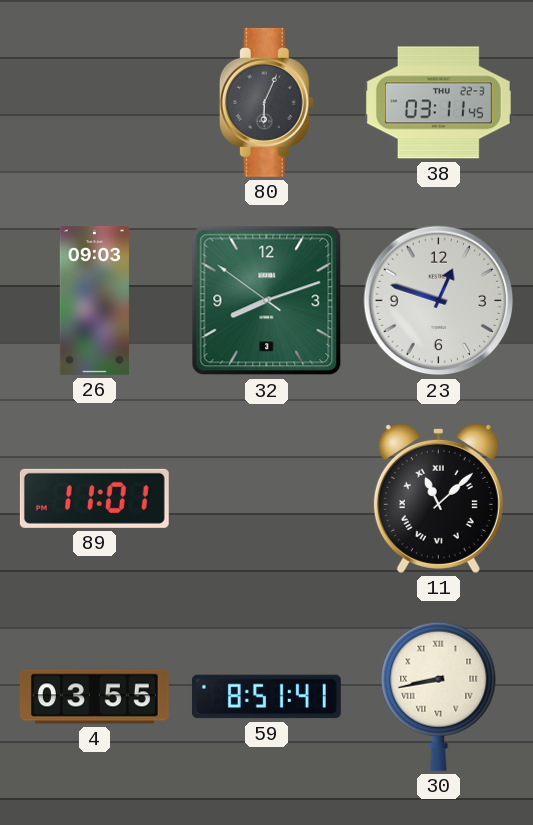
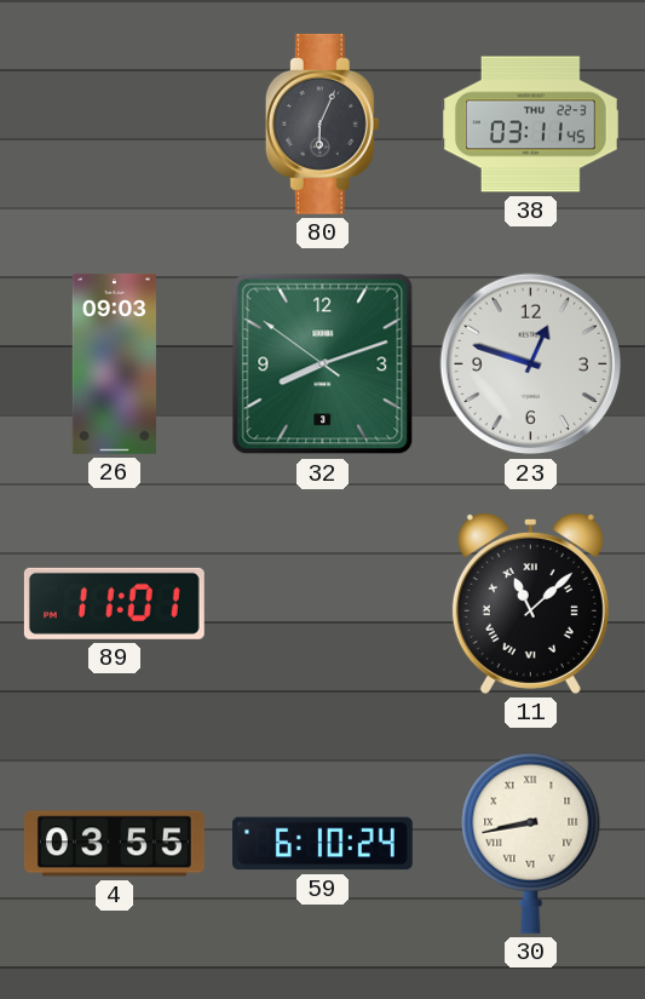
59: 8:51 -> 6:10
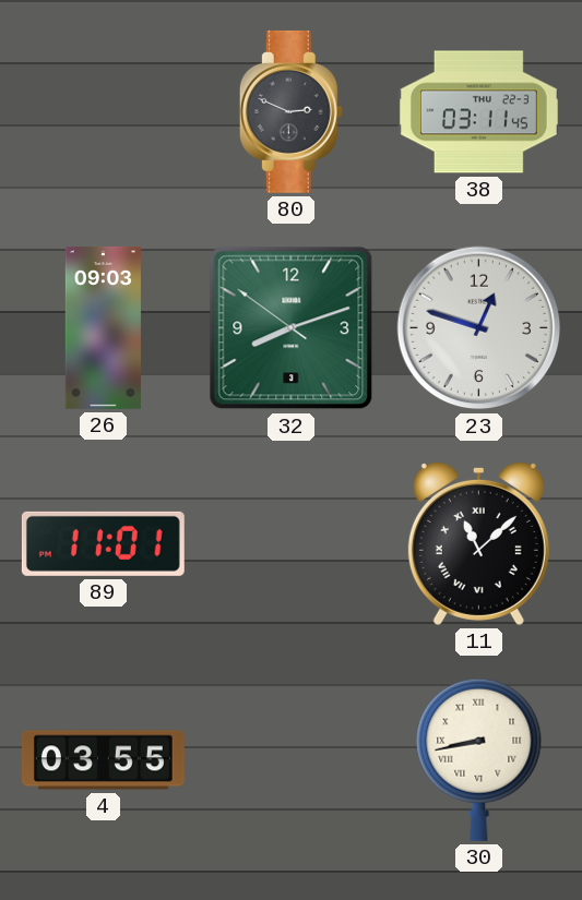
80: 6:04 -> 2:49
59: 6:10 -> none
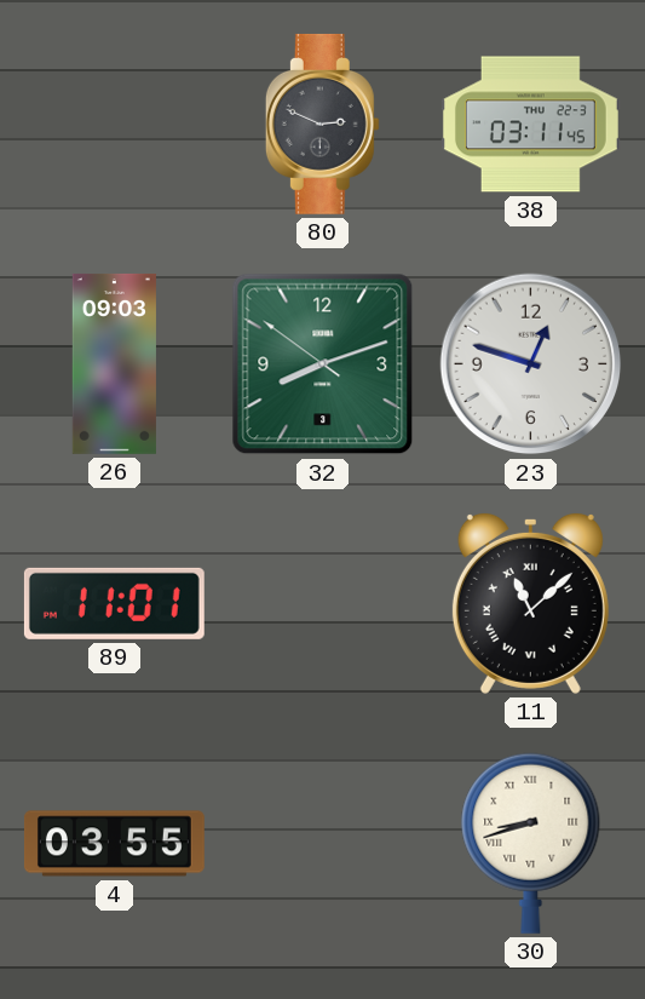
30: 8:43 -> 8:42
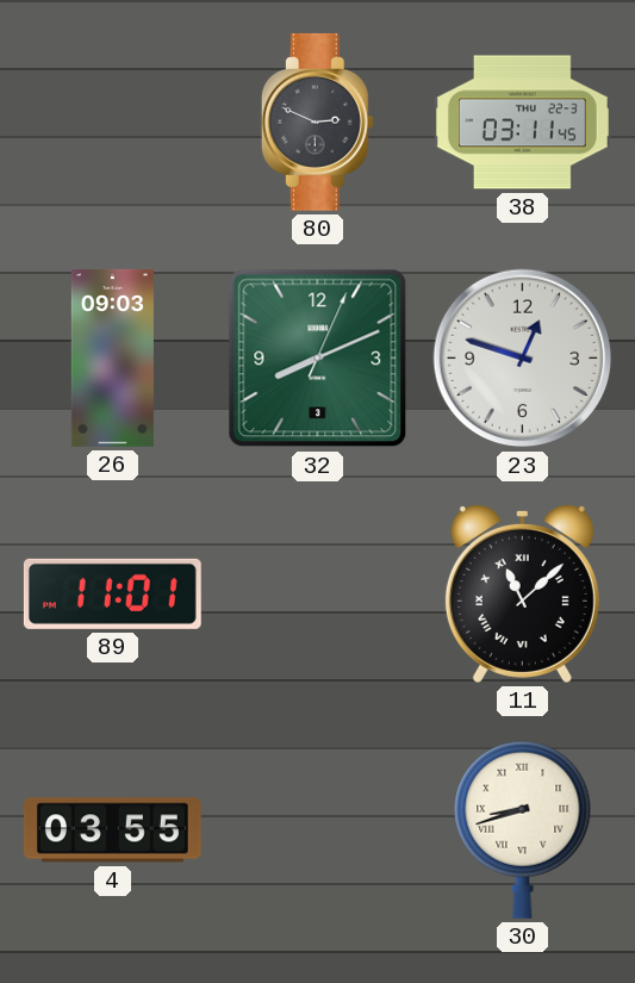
32: 8:11:51 -> 8:11:04
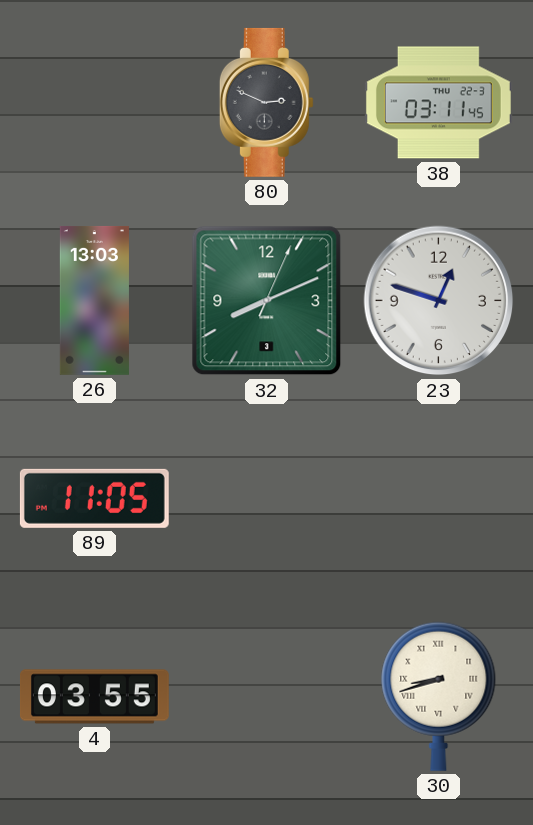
26: 09:03 -> 13:03
89: 11:01 -> 11:05
11: 11:08 -> none
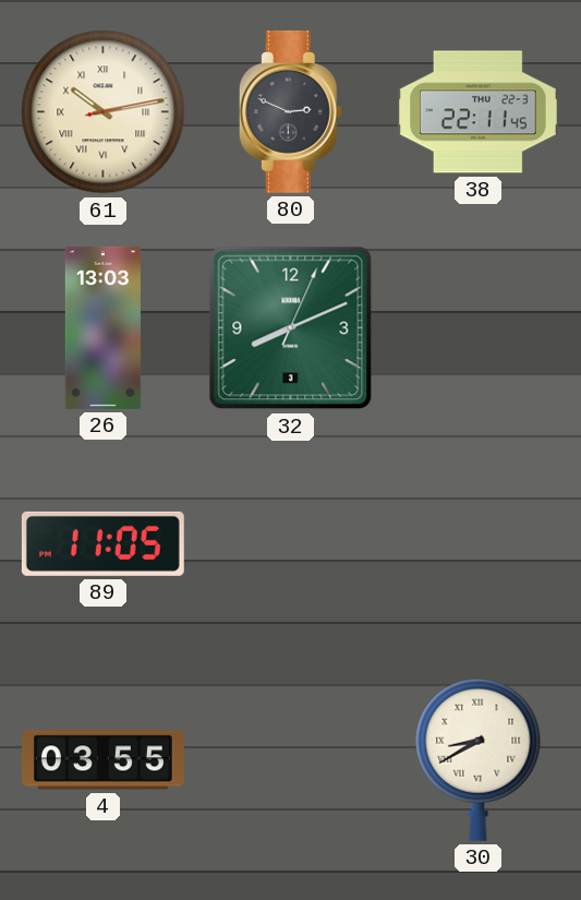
61: none -> 10:13
38: 03:11 -> 22:11
23: 12:48 -> none
30: 8:42 -> 8:40
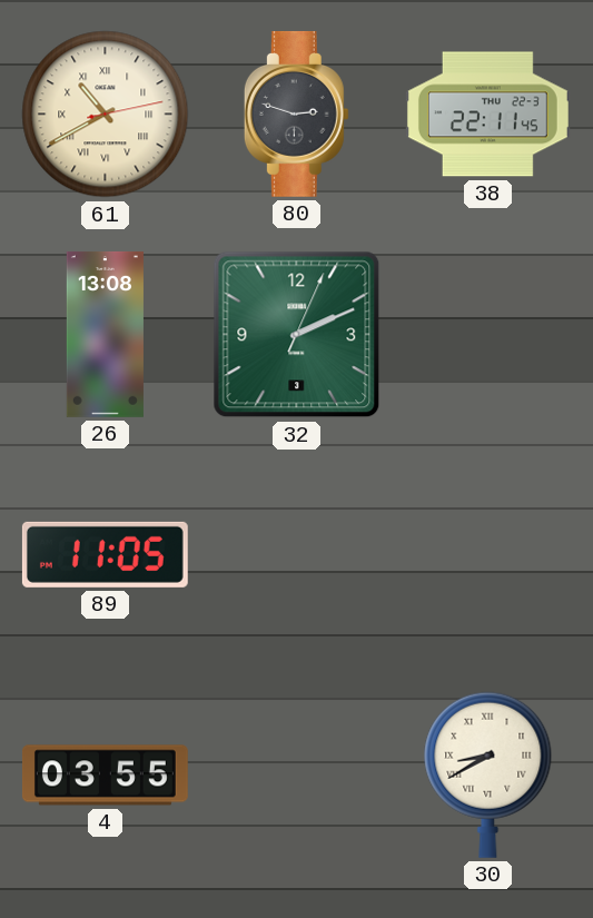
61: 10:13 -> 10:40
80: 2:49 -> 2:48
26: 13:03 -> 13:08
32: 8:11 -> 2:11
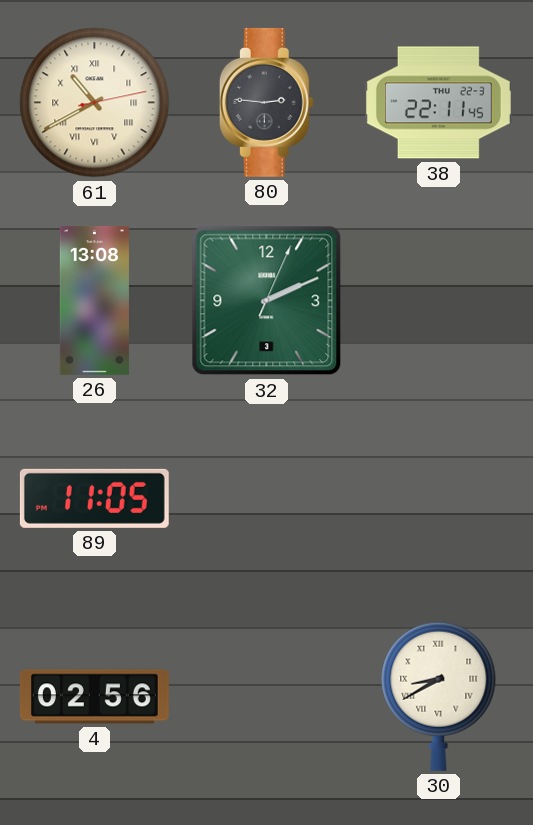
80: 2:48 -> 2:46
4: 03:55 -> 02:56
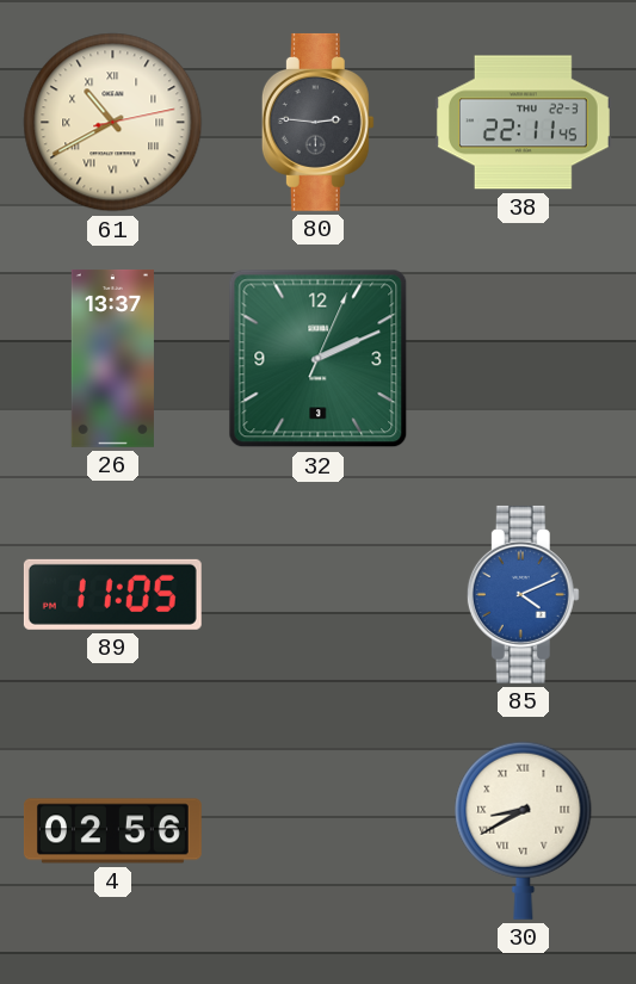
26: 13:08 -> 13:37
85: none -> 4:11
